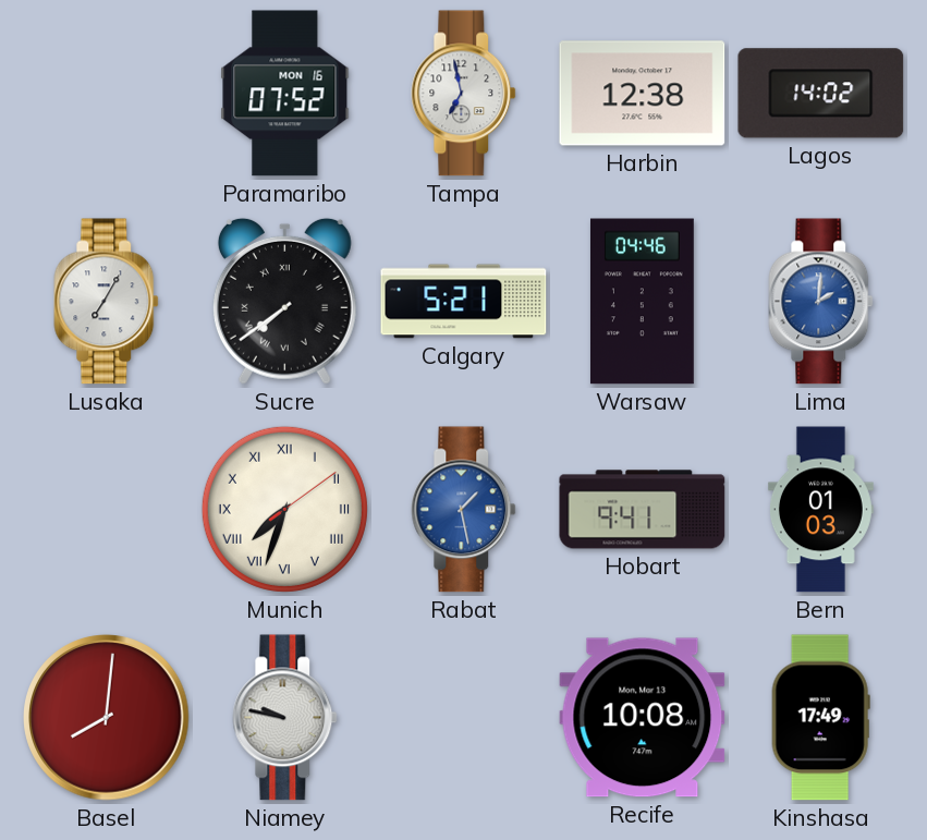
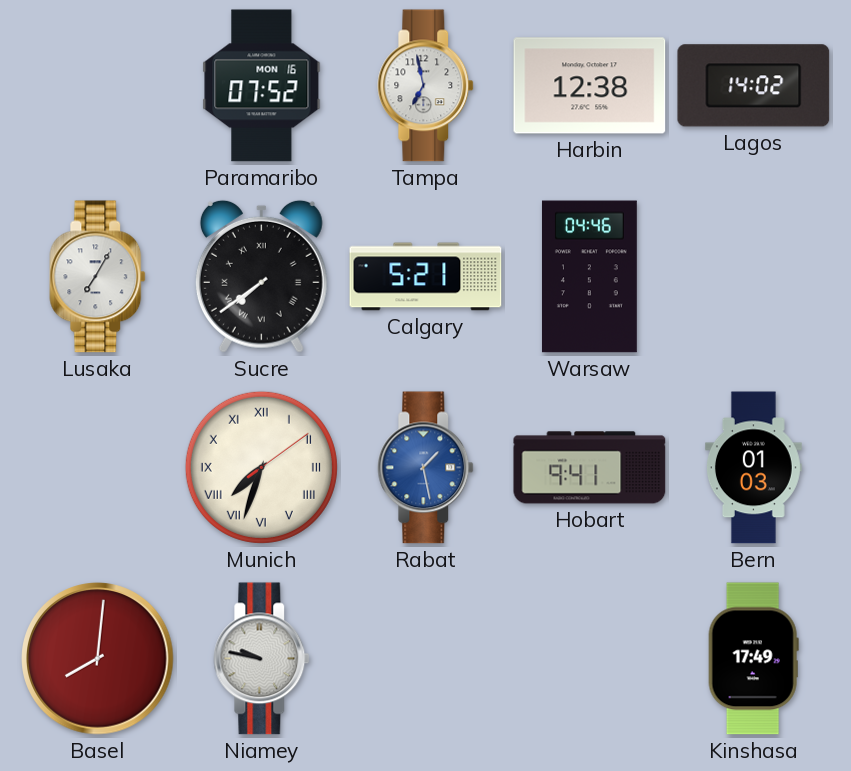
Lima: 2:01 -> none
Recife: 10:08 -> none
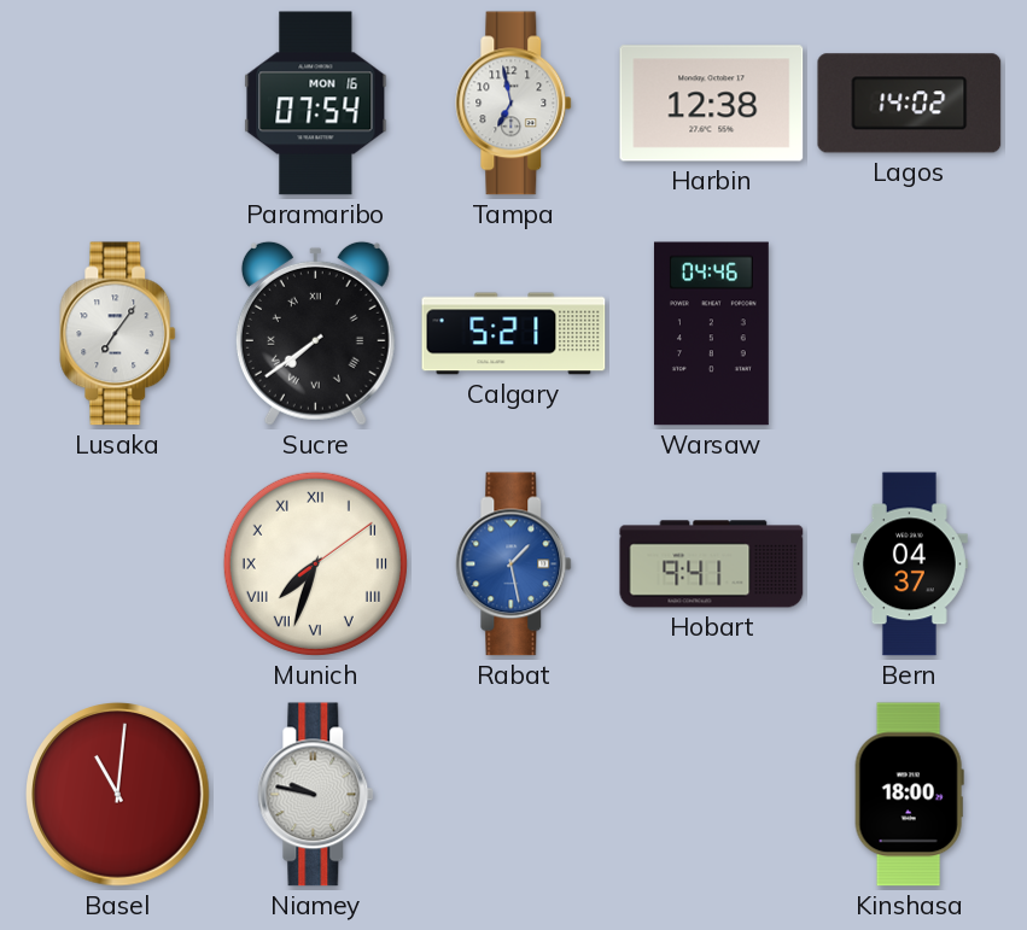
Paramaribo: 07:52 -> 07:54
Lusaka: 7:05 -> 7:06
Bern: 01:03 -> 04:37
Basel: 8:01 -> 11:01
Kinshasa: 17:49 -> 18:00
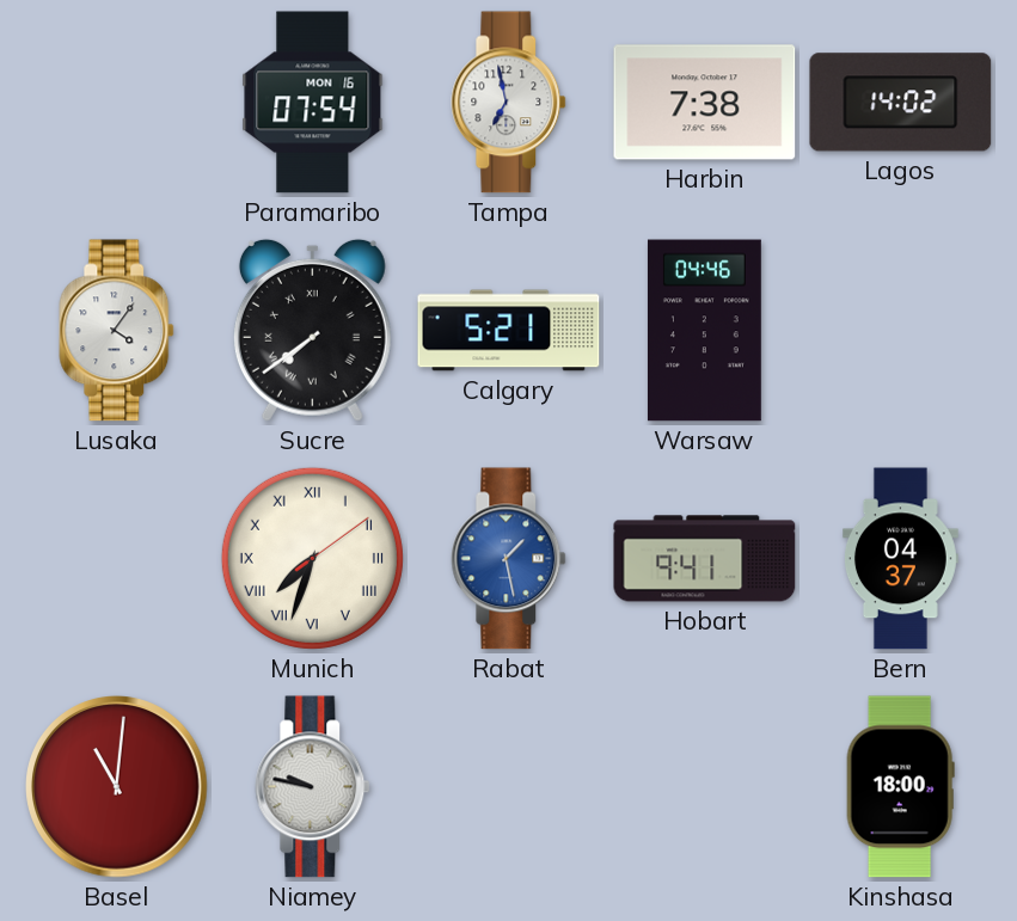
Harbin: 12:38 -> 7:38
Lusaka: 7:06 -> 4:06
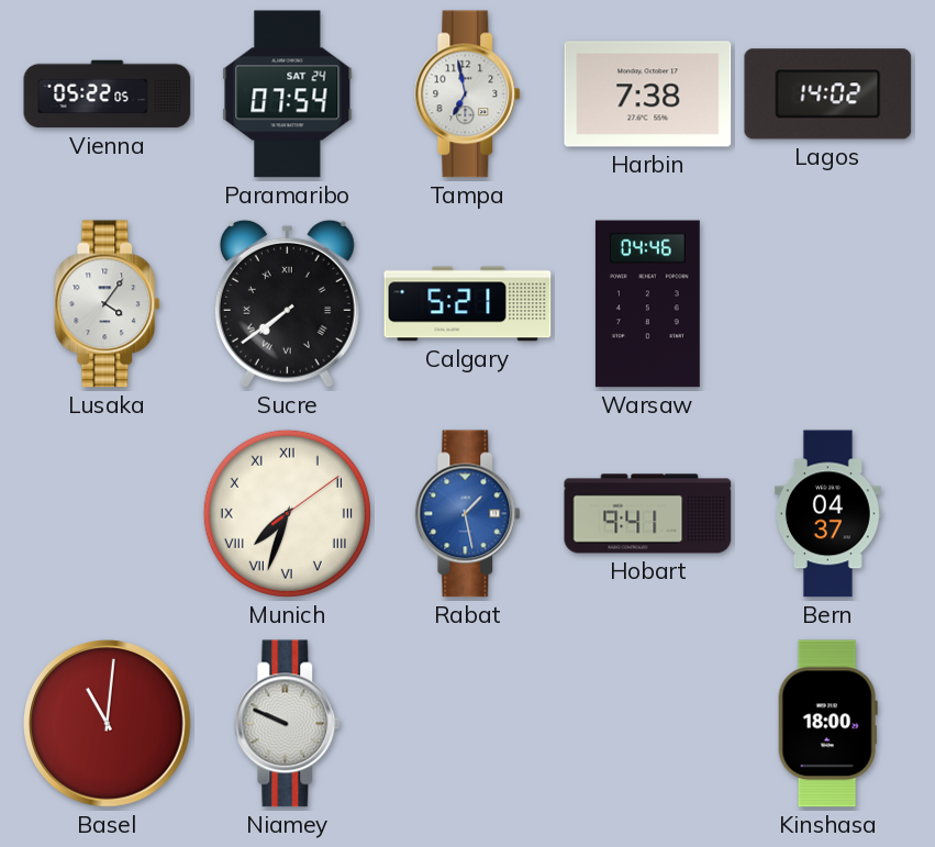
Vienna: none -> 05:22
Paramaribo date: MON 16 -> SAT 24
Niamey: 9:47 -> 9:49
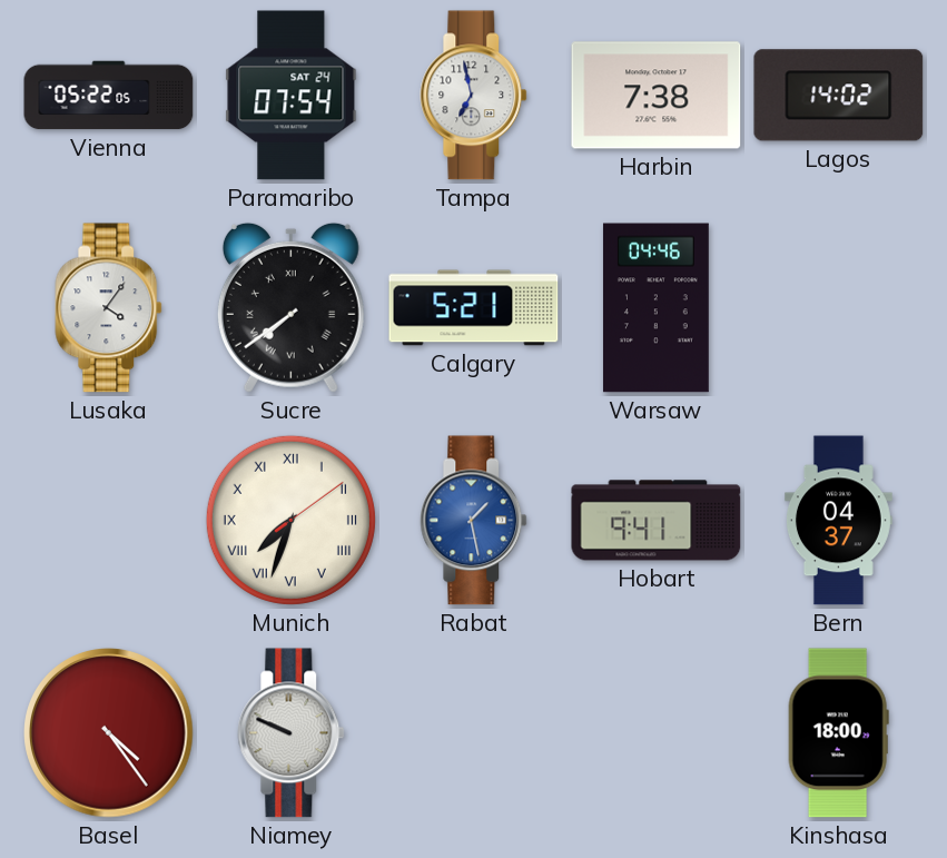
Basel: 11:01 -> 4:24
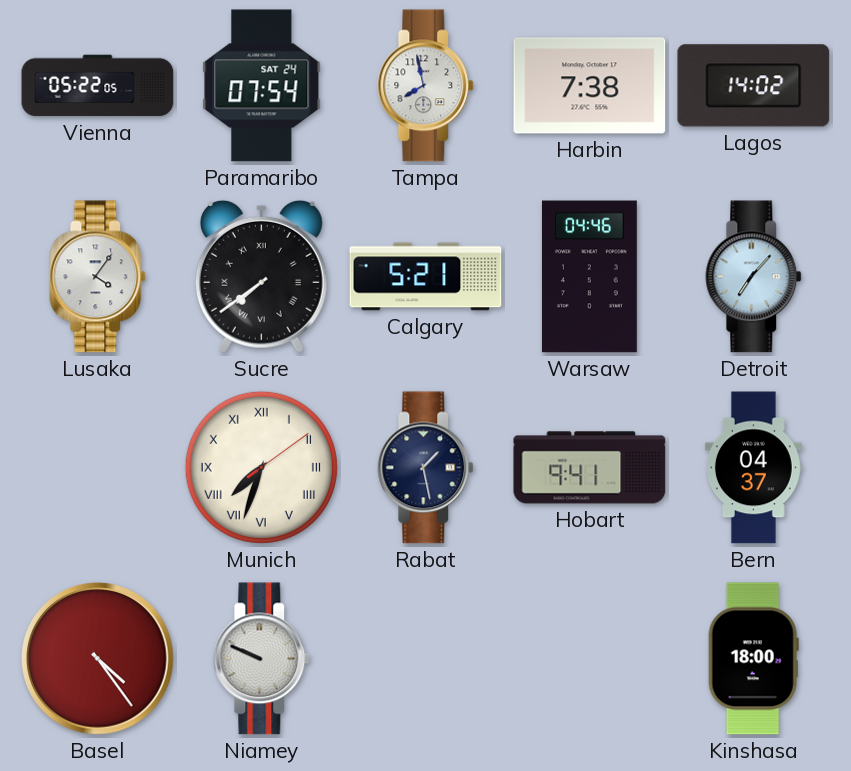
Tampa: 6:58 -> 7:58
Detroit: none -> 7:07
Rabat dial: blue -> navy
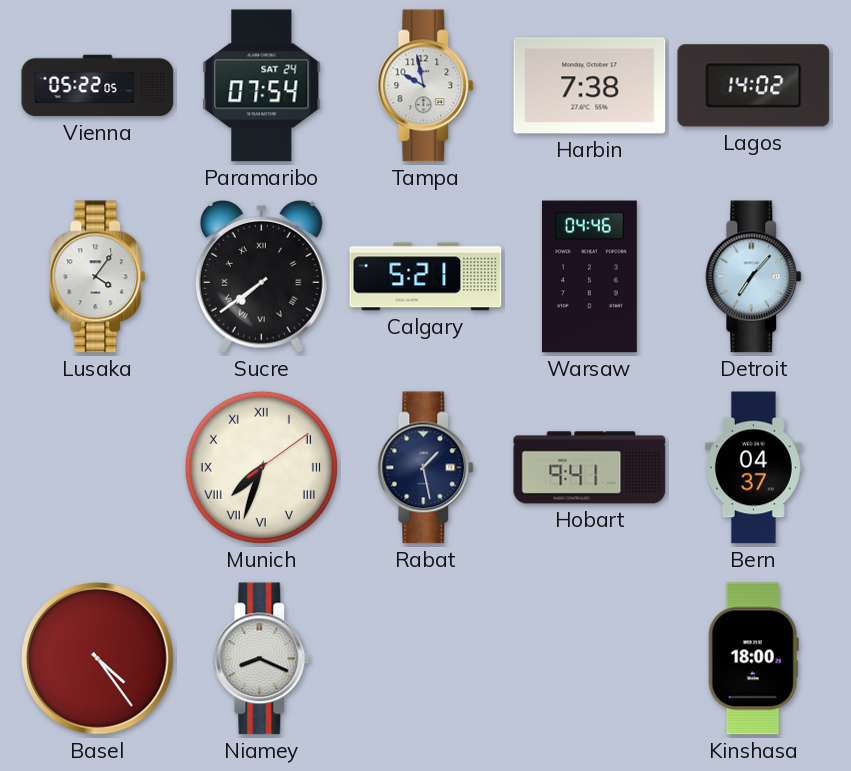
Tampa: 7:58 -> 9:58
Niamey: 9:49 -> 8:19
